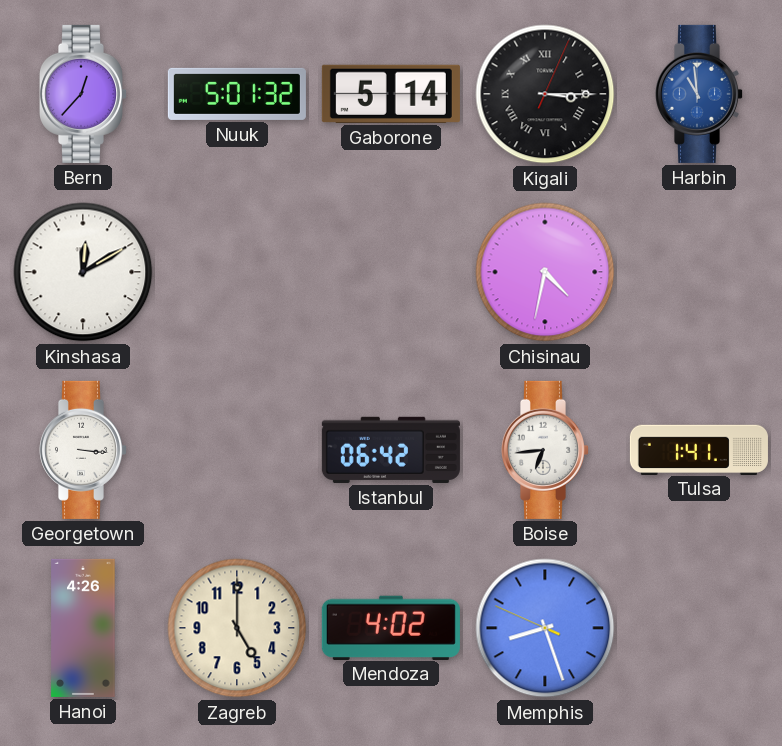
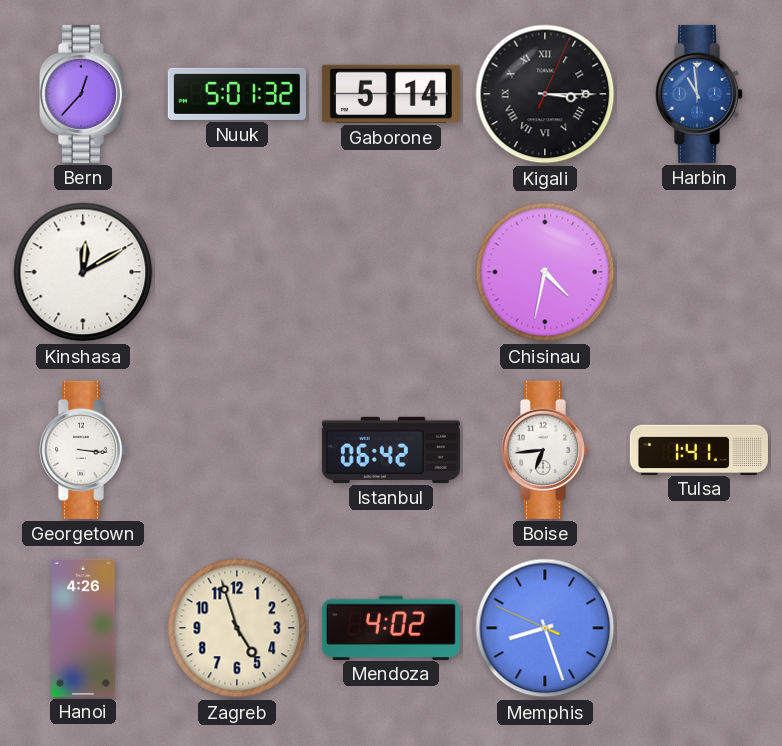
Zagreb: 5:00 -> 4:57
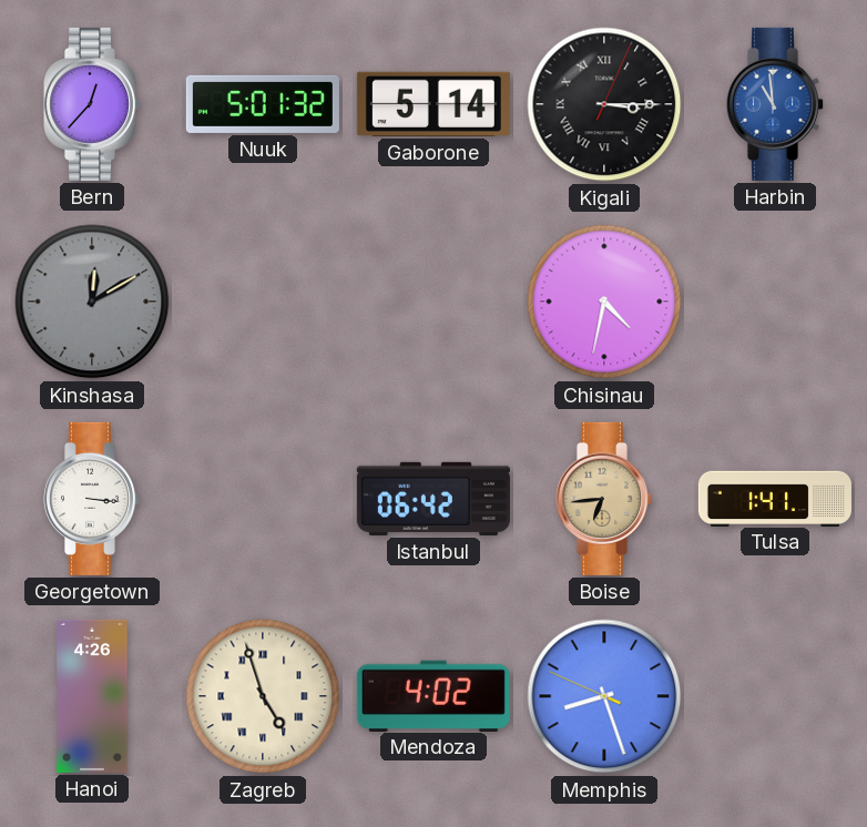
Kinshasa dial: white -> grey
Boise dial: white -> champagne
Zagreb numerals: Arabic -> Roman
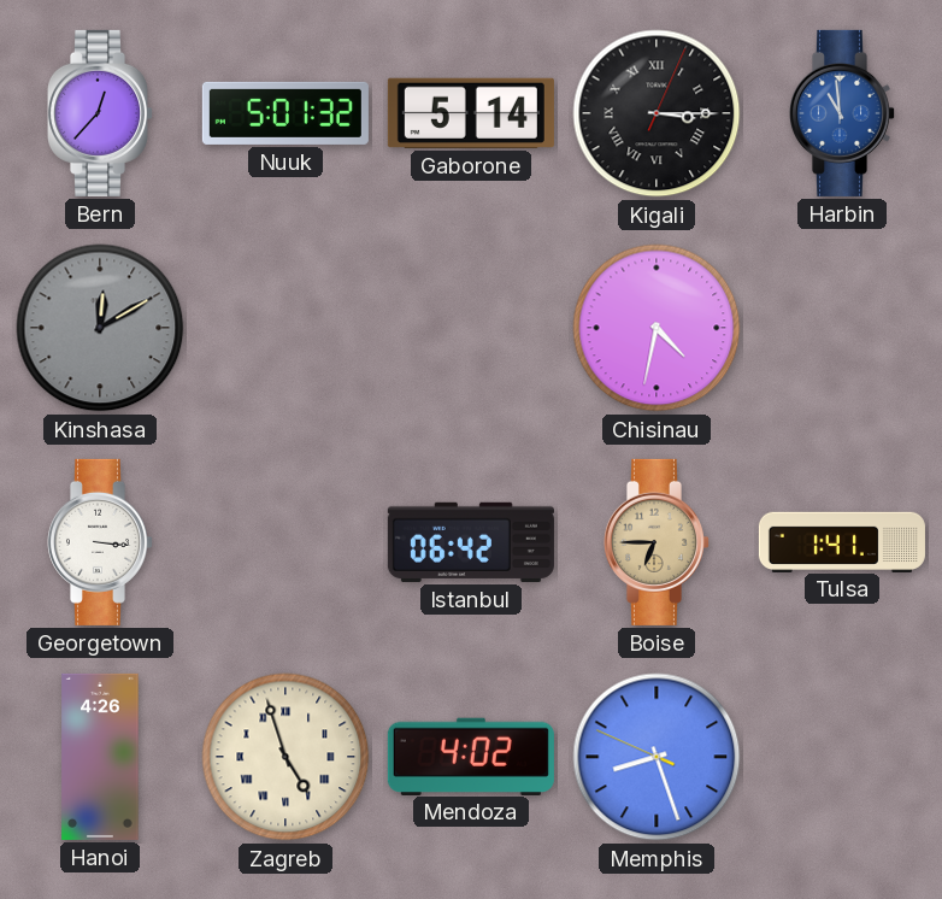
Boise: 6:44 -> 6:45
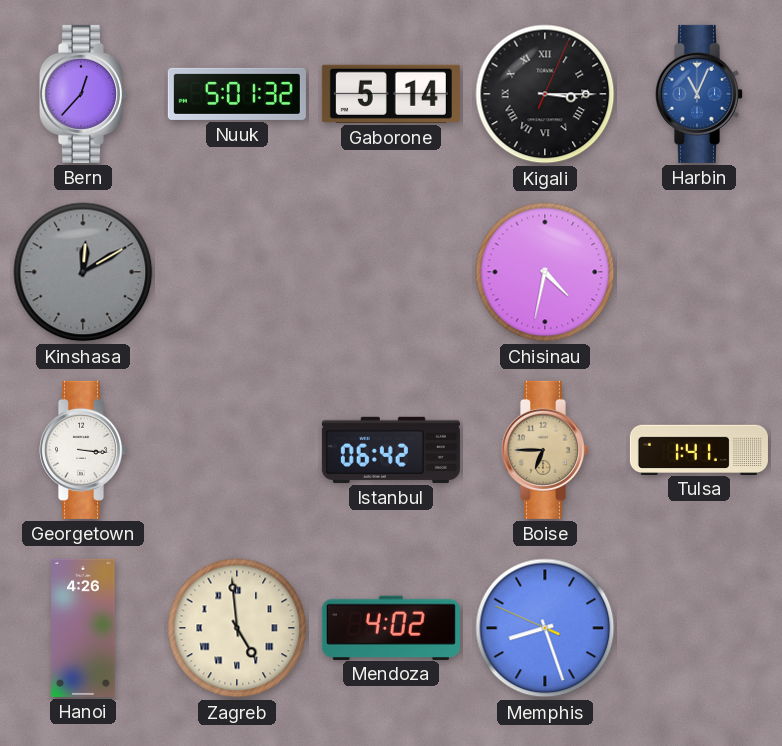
Harbin: 10:59 -> 11:04
Zagreb: 4:57 -> 4:59
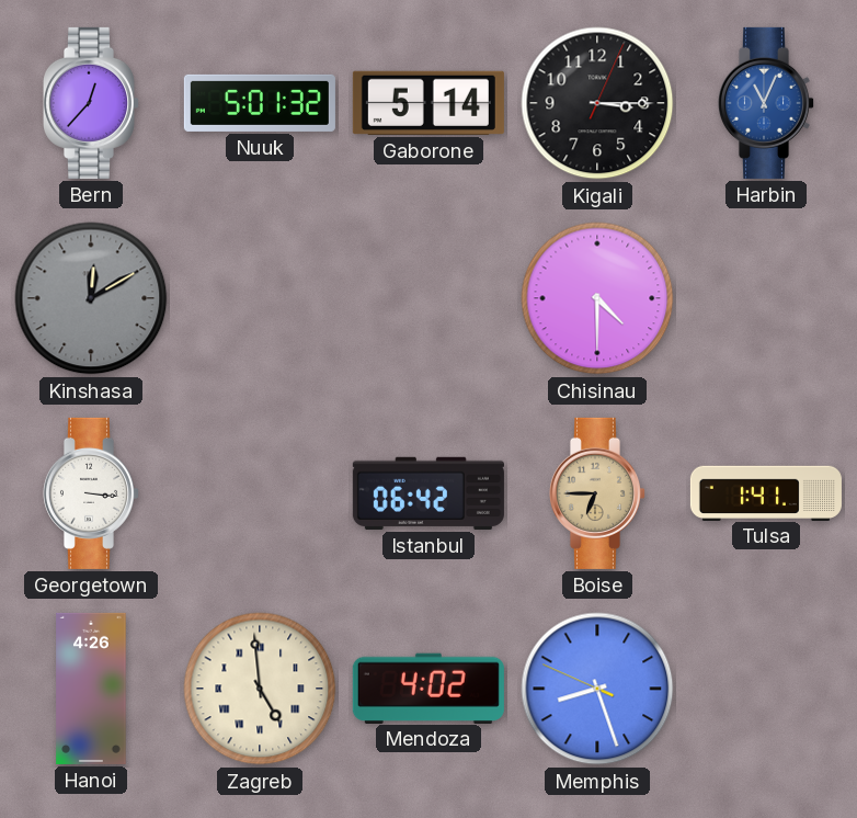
Kigali numerals: Roman -> Arabic
Chisinau: 4:32 -> 4:30
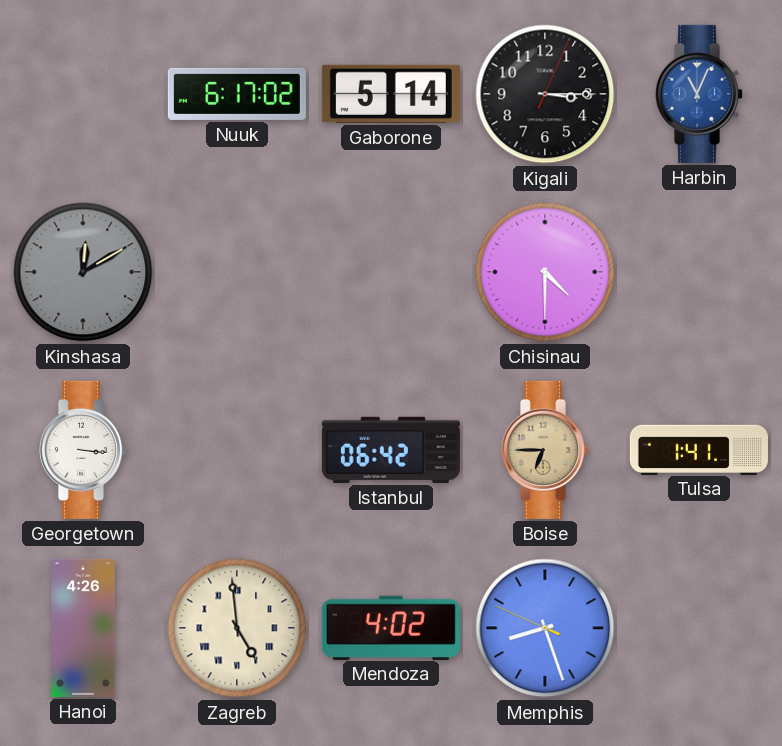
Bern: 12:37 -> none
Nuuk: 5:01 -> 6:17
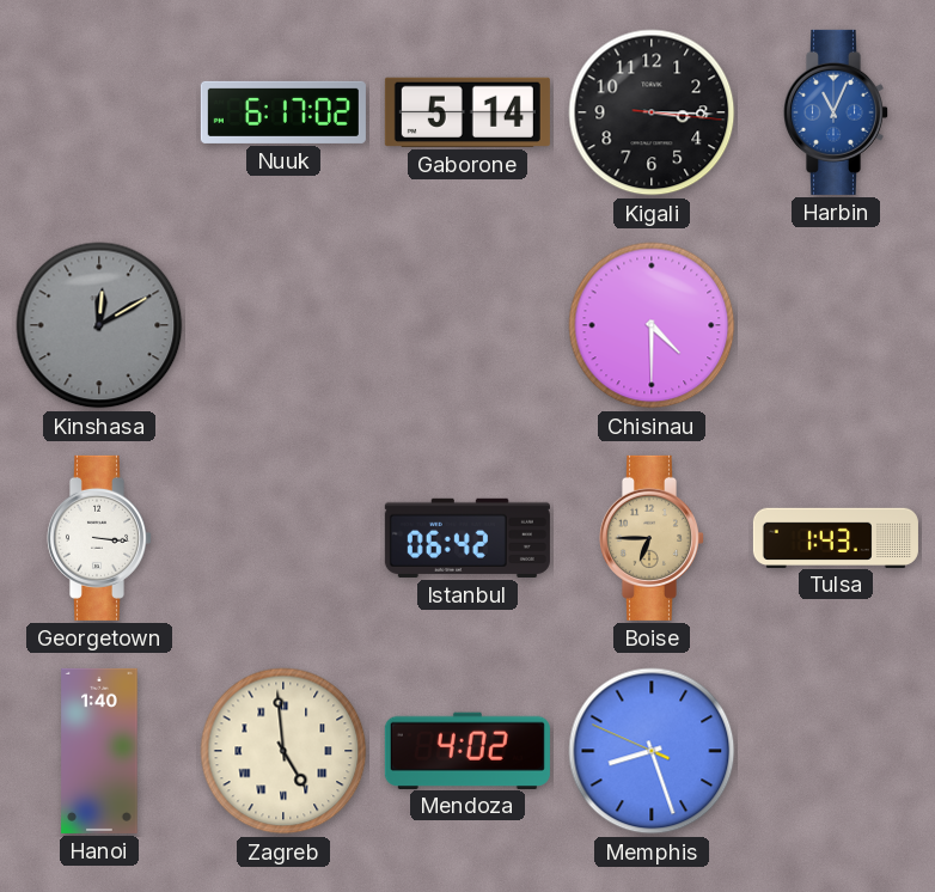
Kigali: 3:15:04 -> 3:15:16
Tulsa: 1:41 -> 1:43
Hanoi: 4:26 -> 1:40
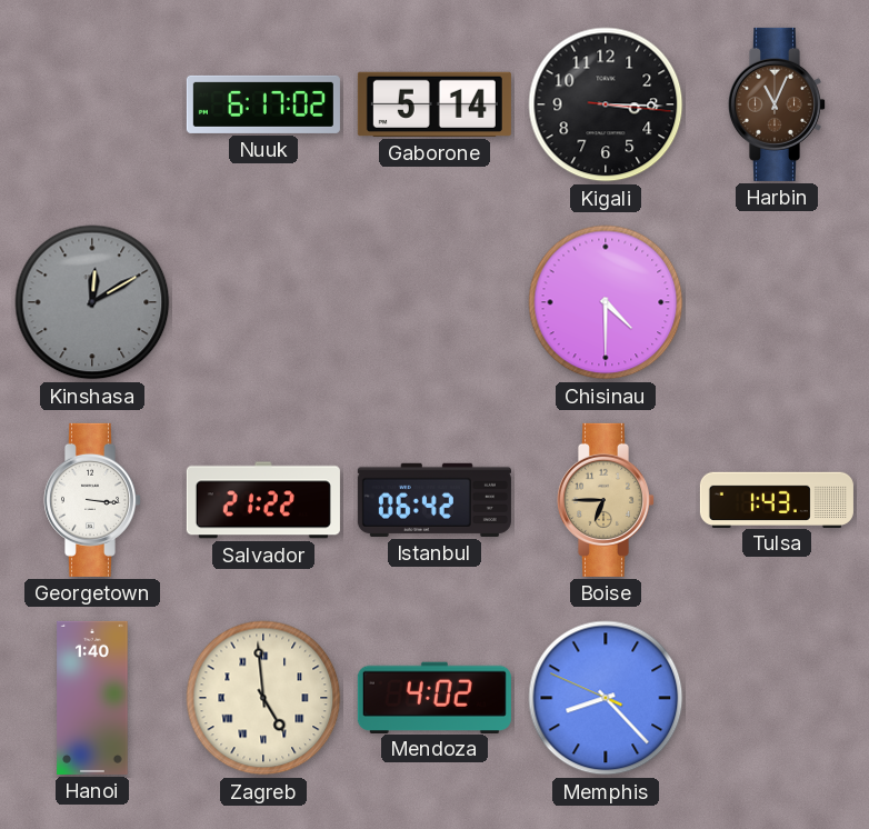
Harbin dial: blue -> brown
Salvador: none -> 21:22
Memphis: 8:26 -> 8:22
